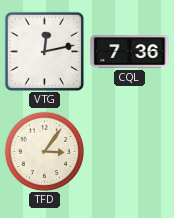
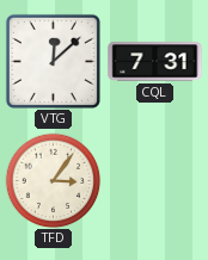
VTG: 12:13 -> 12:08
CQL: 7:36 -> 7:31
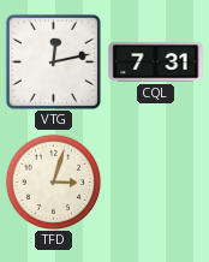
VTG: 12:08 -> 12:13
TFD: 3:06 -> 3:03
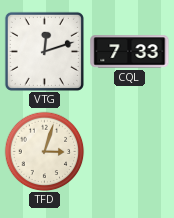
VTG: 12:13 -> 12:12
CQL: 7:31 -> 7:33
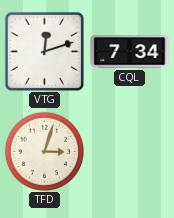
CQL: 7:33 -> 7:34
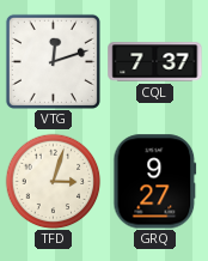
CQL: 7:34 -> 7:37
GRQ: none -> 9:27
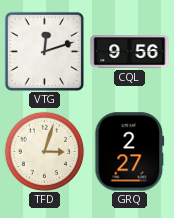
CQL: 7:37 -> 9:56
GRQ: 9:27 -> 2:27
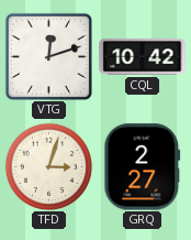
CQL: 9:56 -> 10:42
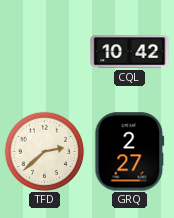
VTG: 12:12 -> none
TFD: 3:03 -> 2:38
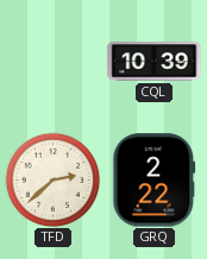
CQL: 10:42 -> 10:39
GRQ: 2:27 -> 2:22
